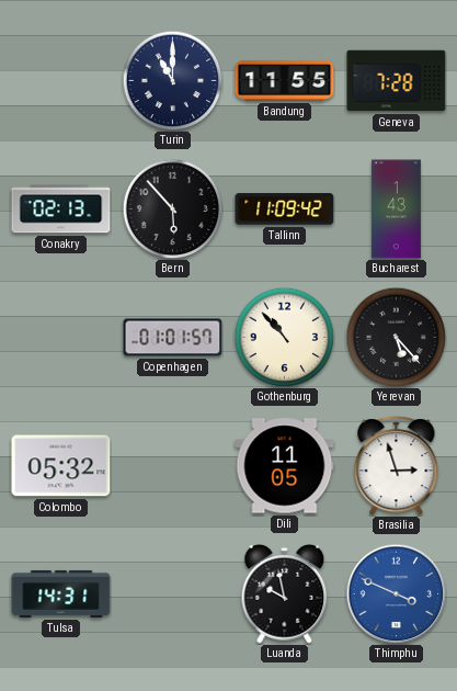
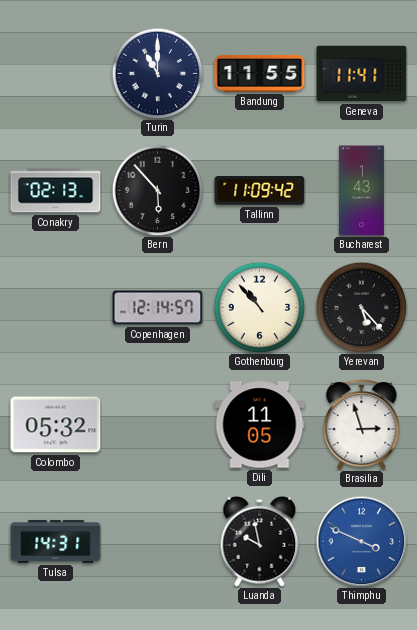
Geneva: 7:28 -> 11:41
Copenhagen: 01:01 -> 12:14
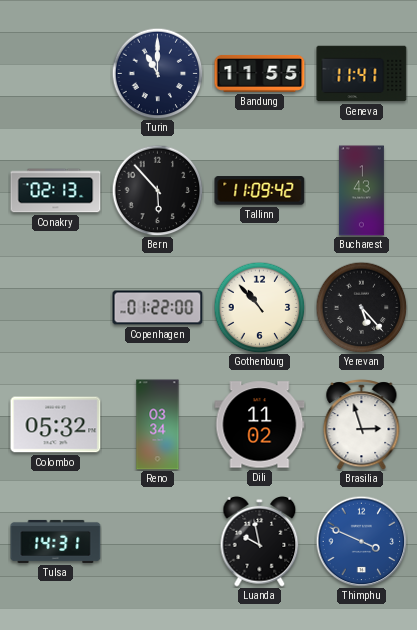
Copenhagen: 12:14 -> 01:22
Reno: none -> 03:34
Dili: 11:05 -> 11:02
